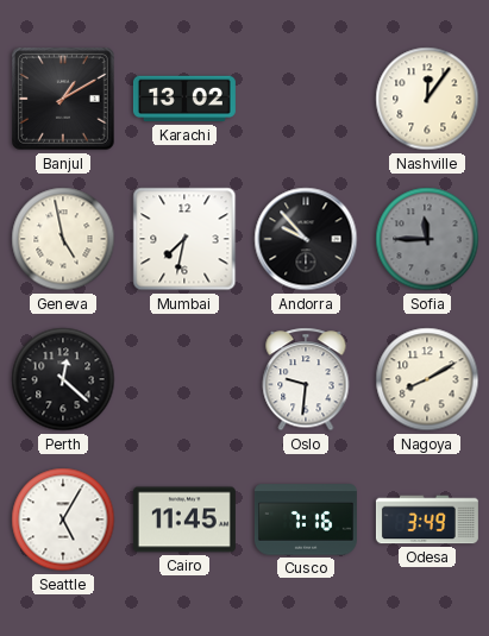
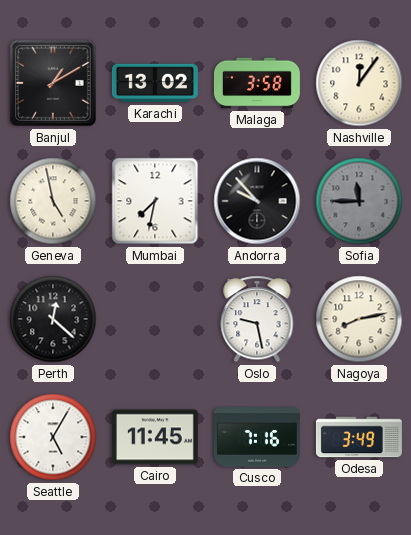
Malaga: none -> 3:58
Oslo: 9:31 -> 9:28
Nagoya: 8:10 -> 8:13
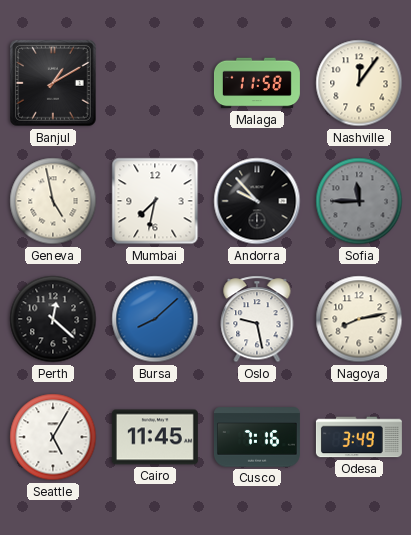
Karachi: 13:02 -> none
Malaga: 3:58 -> 11:58
Bursa: none -> 8:08
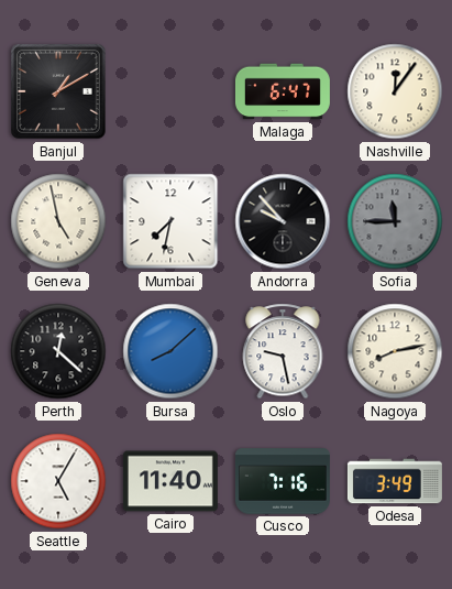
Malaga: 11:58 -> 6:47
Cairo: 11:45 -> 11:40
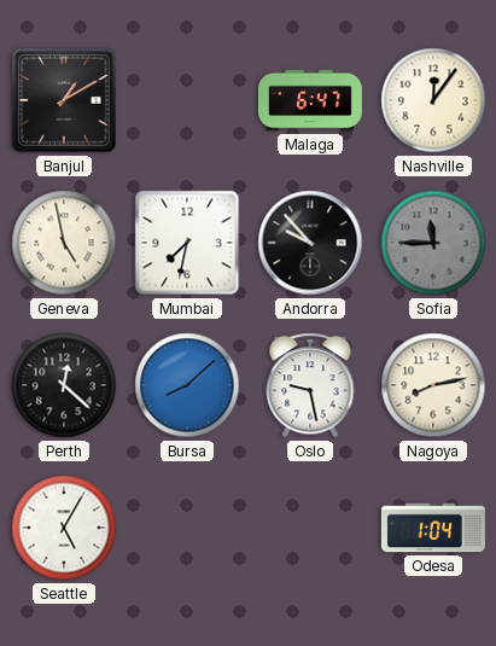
Cairo: 11:40 -> none
Cusco: 7:16 -> none
Odesa: 3:49 -> 1:04
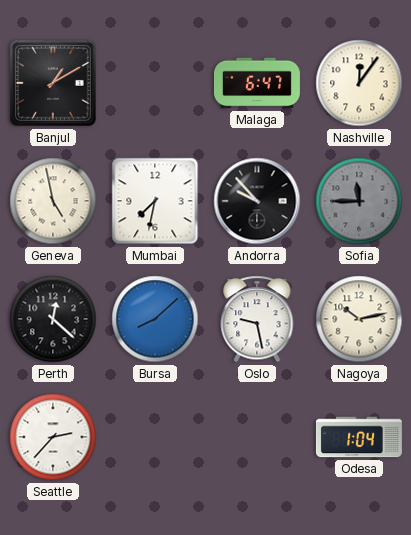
Nagoya: 8:13 -> 10:13
Seattle: 5:05 -> 2:37
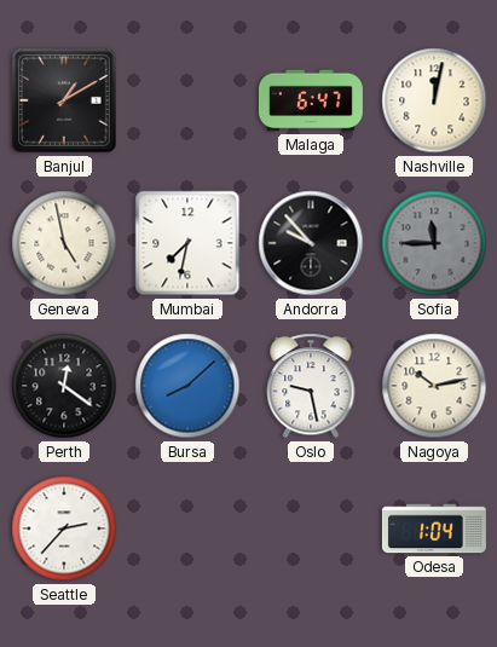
Nashville: 12:06 -> 12:02
Perth: 12:22 -> 12:21
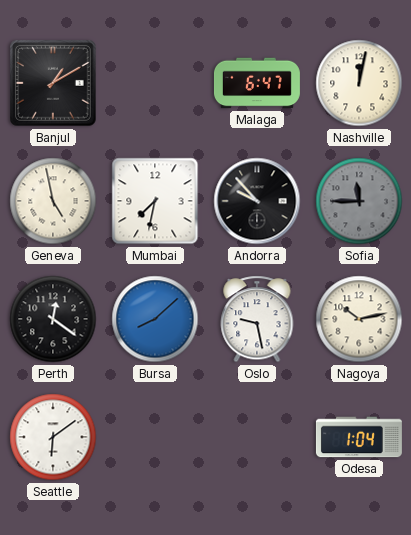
Seattle: 2:37 -> 6:09
